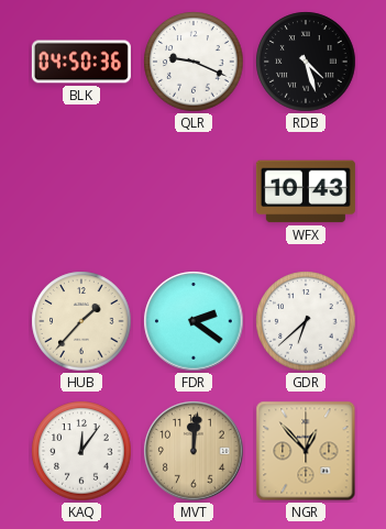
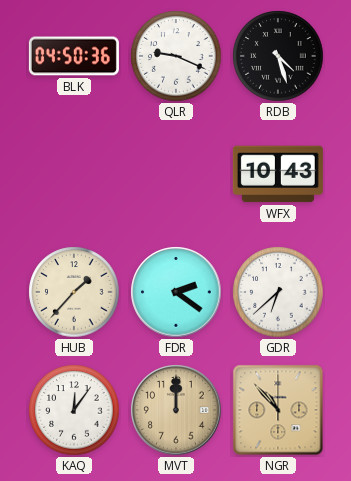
MVT: 12:01 -> 12:00
NGR: 12:53 -> 10:53
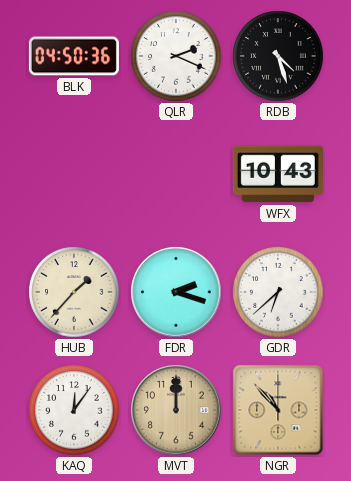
QLR: 9:19 -> 2:19
FDR: 2:21 -> 2:18
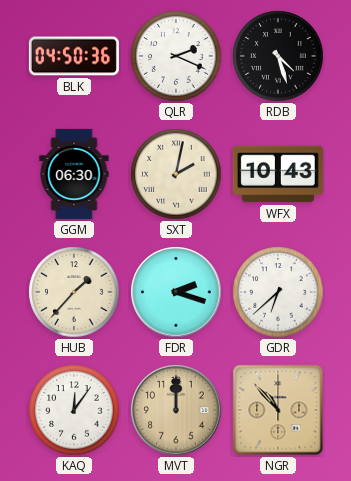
GGM: none -> 06:30
SXT: none -> 2:02
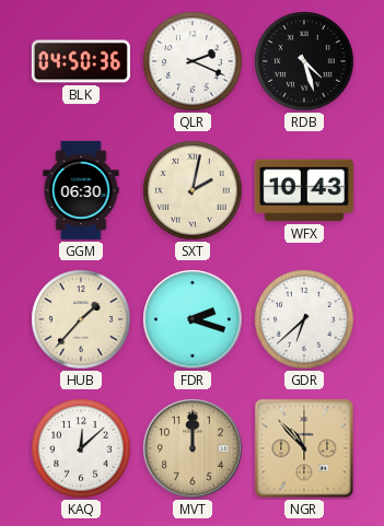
KAQ: 12:06 -> 12:08
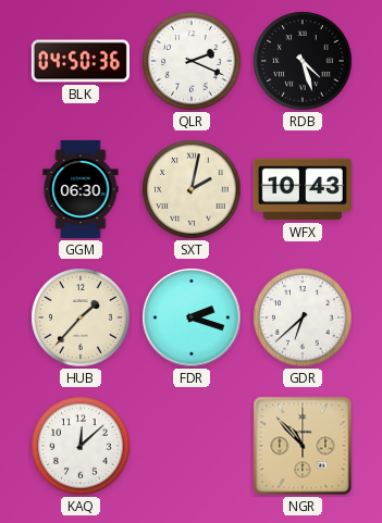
MVT: 12:00 -> none
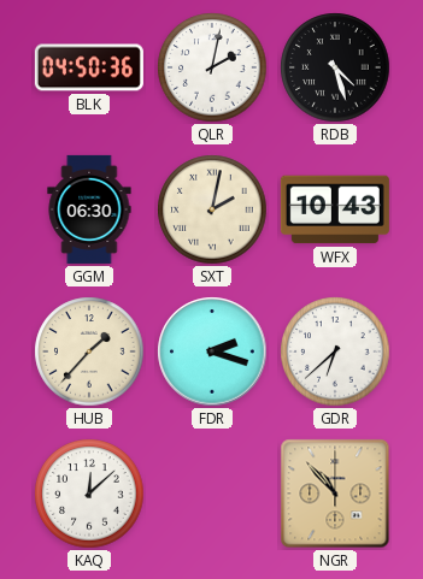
QLR: 2:19 -> 2:02
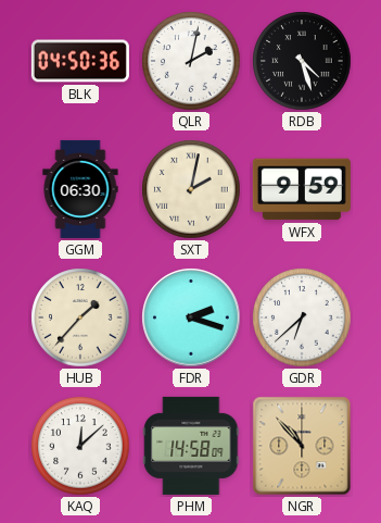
WFX: 10:43 -> 9:59
PHM: none -> 14:58
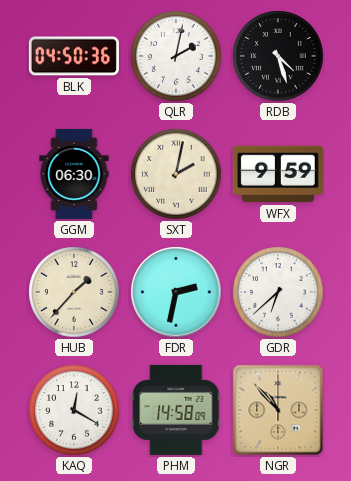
FDR: 2:18 -> 2:32
KAQ: 12:08 -> 12:20
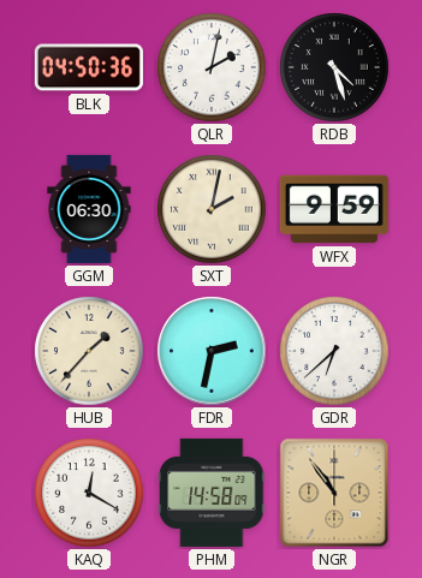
NGR: 10:53 -> 10:54
